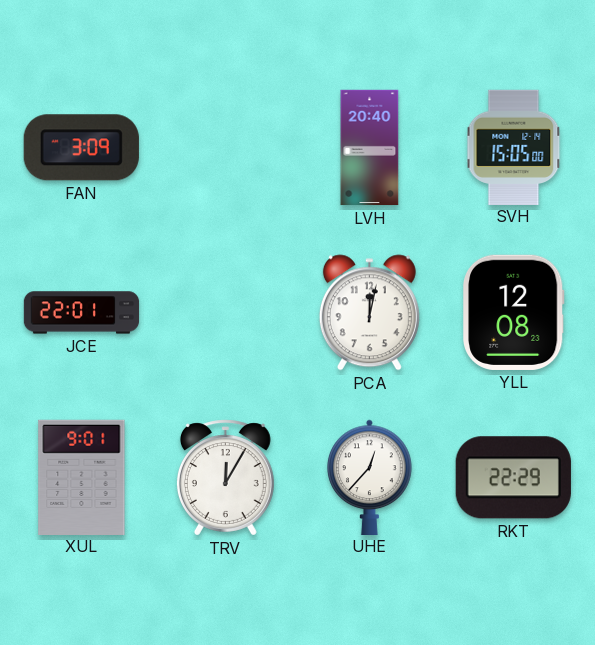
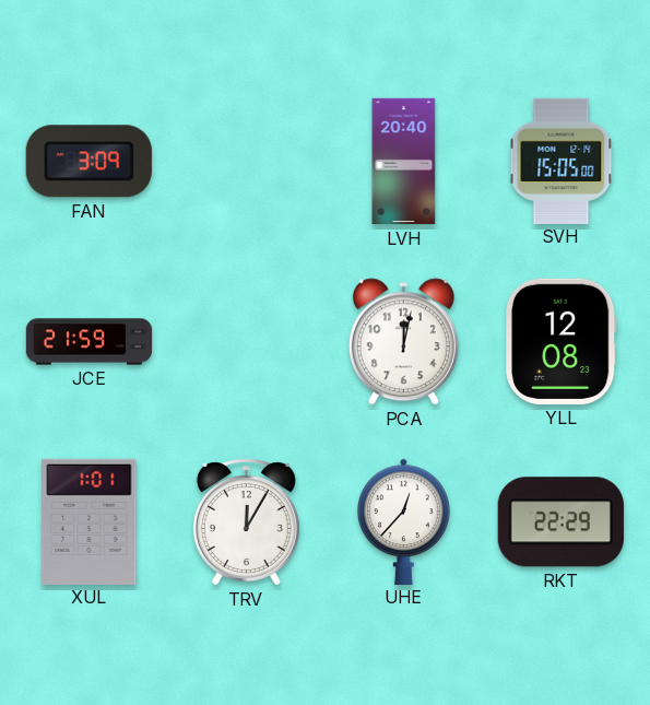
JCE: 22:01 -> 21:59
XUL: 9:01 -> 1:01
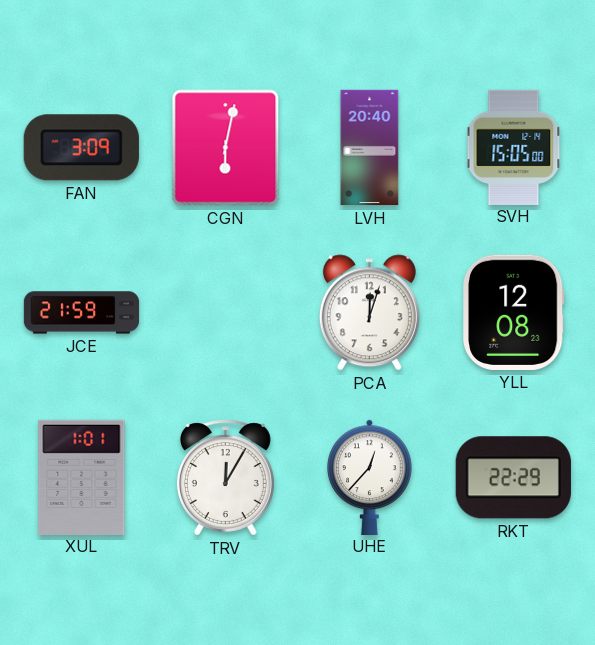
CGN: none -> 6:02
PCA: 12:02 -> 12:03
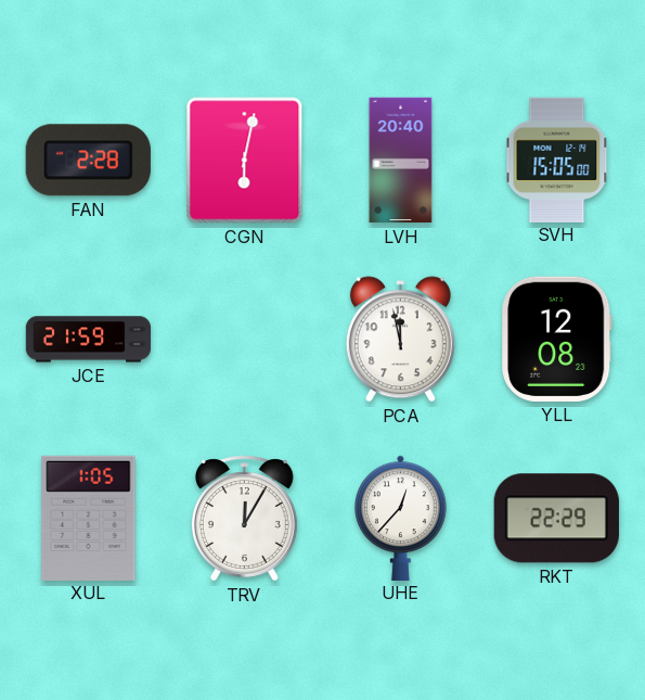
FAN: 3:09 -> 2:28
PCA: 12:03 -> 11:58
XUL: 1:01 -> 1:05
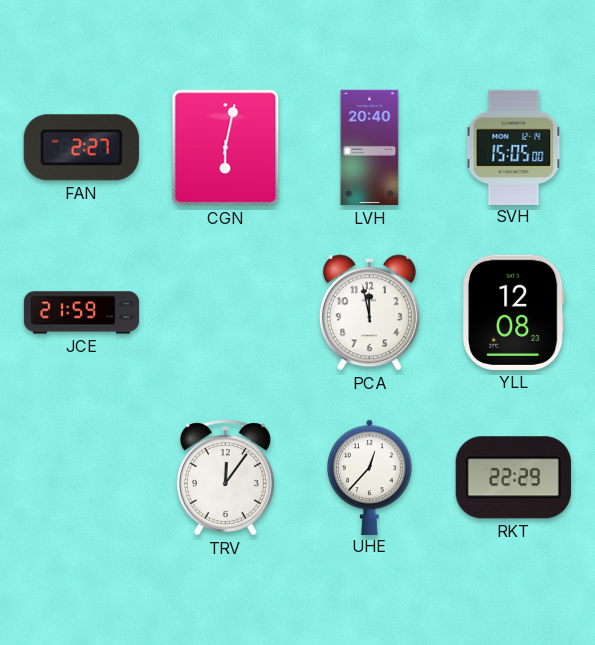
FAN: 2:28 -> 2:27
XUL: 1:05 -> none
TRV: 12:05 -> 12:06
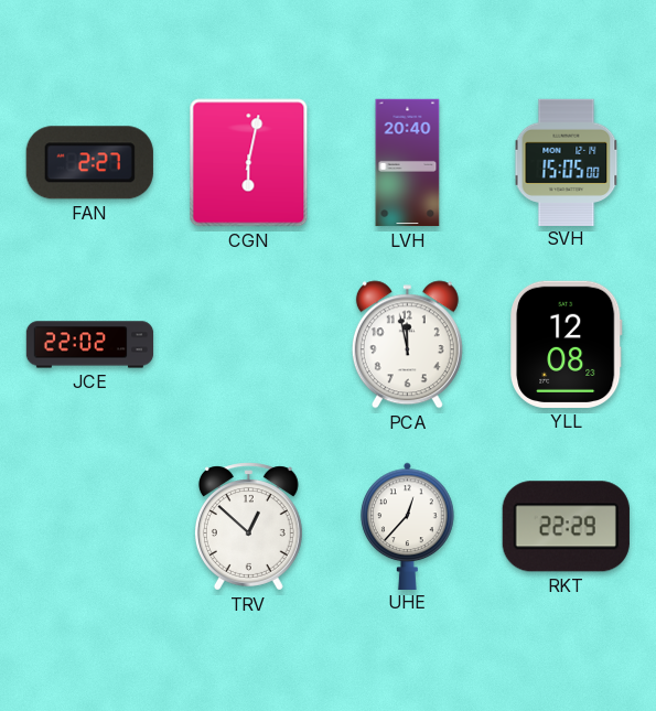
JCE: 21:59 -> 22:02
TRV: 12:06 -> 12:52
